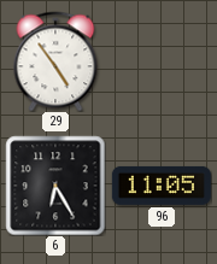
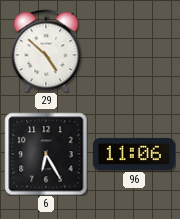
29: 4:54 -> 4:52
96: 11:05 -> 11:06
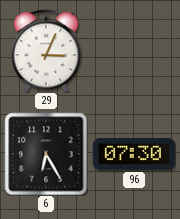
29: 4:52 -> 3:04
96: 11:06 -> 07:30
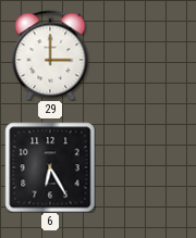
29: 3:04 -> 3:00
96: 07:30 -> none
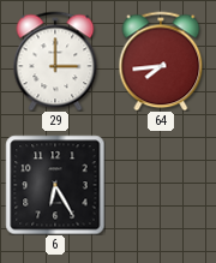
64: none -> 7:44
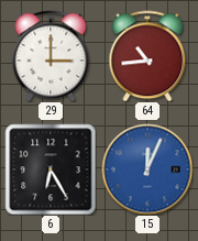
64: 7:44 -> 10:44
15: none -> 12:04
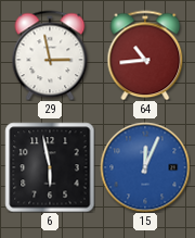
29: 3:00 -> 2:58
6: 6:25 -> 5:58
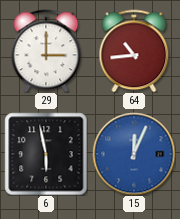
29: 2:58 -> 3:00
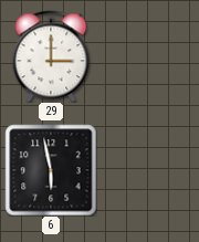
64: 10:44 -> none
15: 12:04 -> none
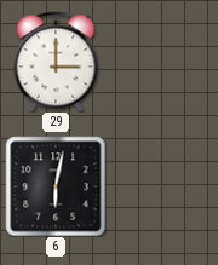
6: 5:58 -> 6:02
